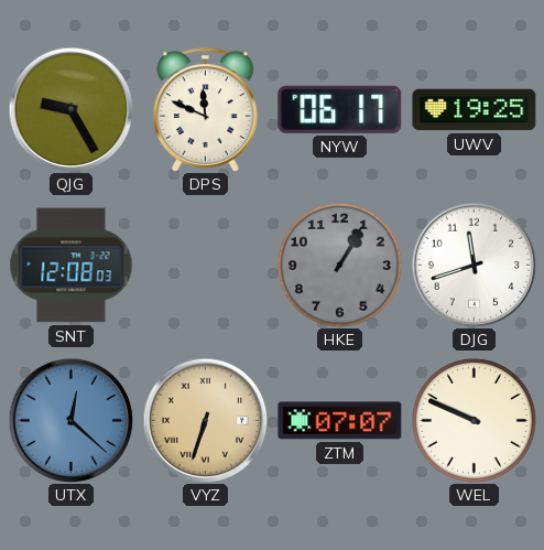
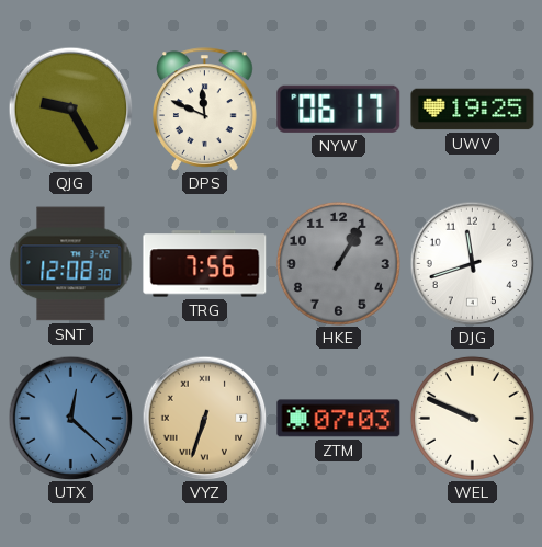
SNT: 12:08:03 -> 12:08:30
TRG: none -> 7:56
ZTM: 07:07 -> 07:03
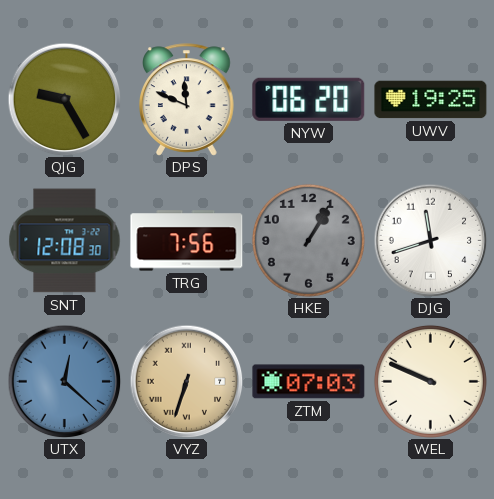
NYW: 06:17 -> 06:20
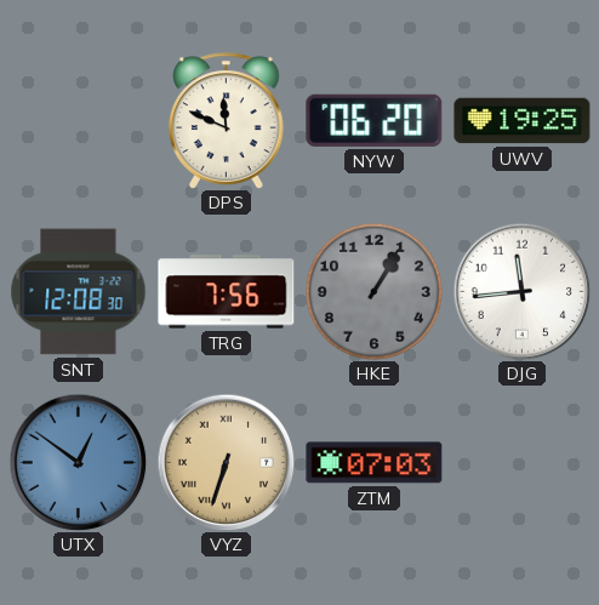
QJG: 9:25 -> none
DJG: 11:42 -> 11:44
UTX: 12:22 -> 12:51
WEL: 9:49 -> none
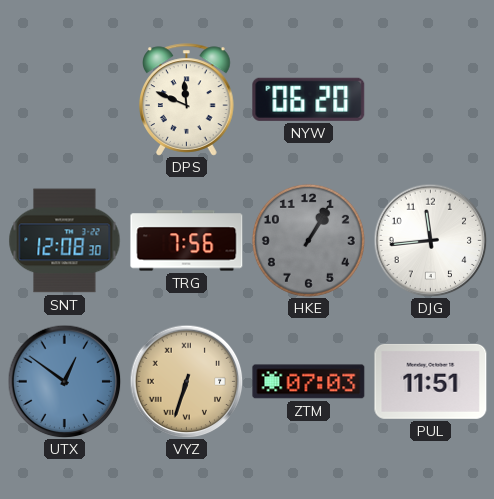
UWV: 19:25 -> none
PUL: none -> 11:51
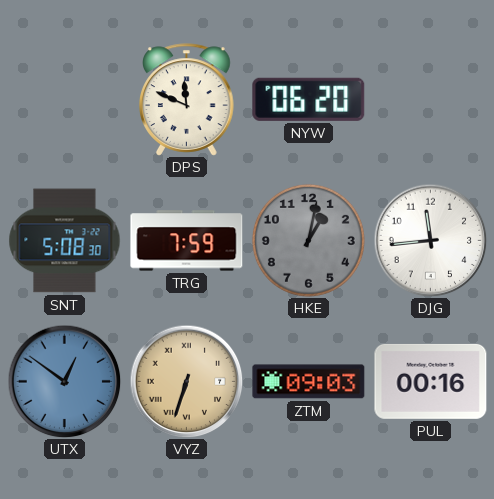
SNT: 12:08 -> 5:08
TRG: 7:56 -> 7:59
HKE: 1:05 -> 1:02
ZTM: 07:03 -> 09:03
PUL: 11:51 -> 00:16
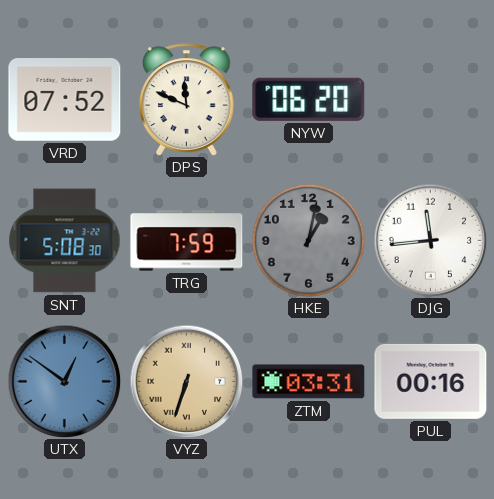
VRD: none -> 07:52
ZTM: 09:03 -> 03:31
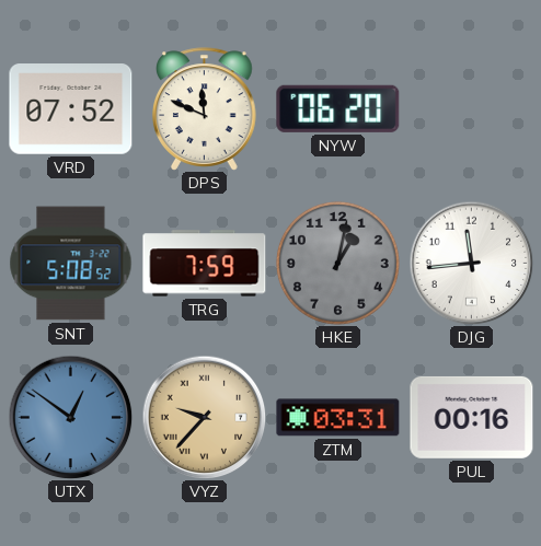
SNT: 5:08:30 -> 5:08:52
VYZ: 6:33 -> 9:37
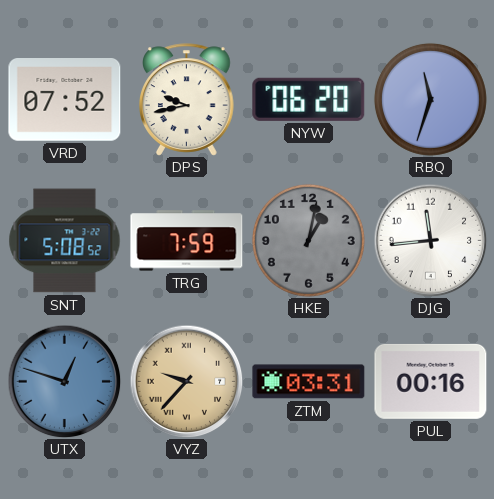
DPS: 11:49 -> 9:43
RBQ: none -> 11:33
UTX: 12:51 -> 12:48
